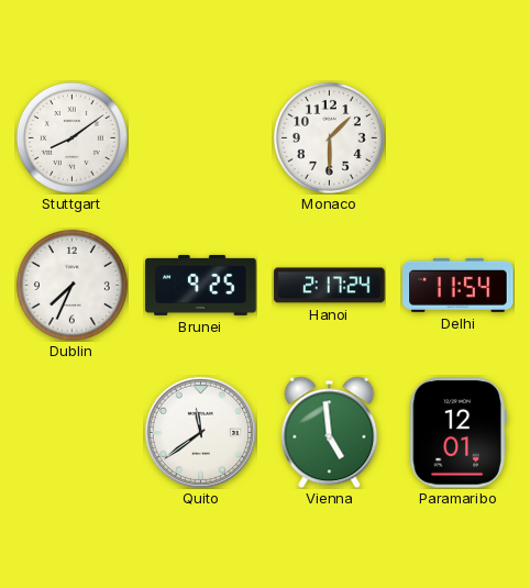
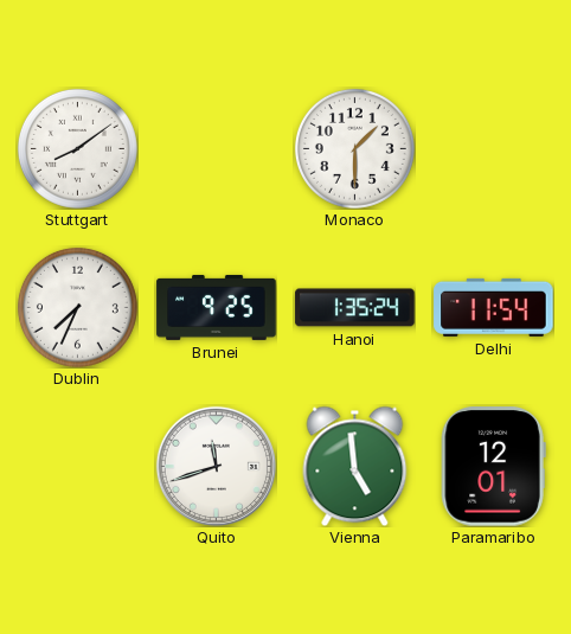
Hanoi: 2:17 -> 1:35
Quito: 11:39 -> 11:42
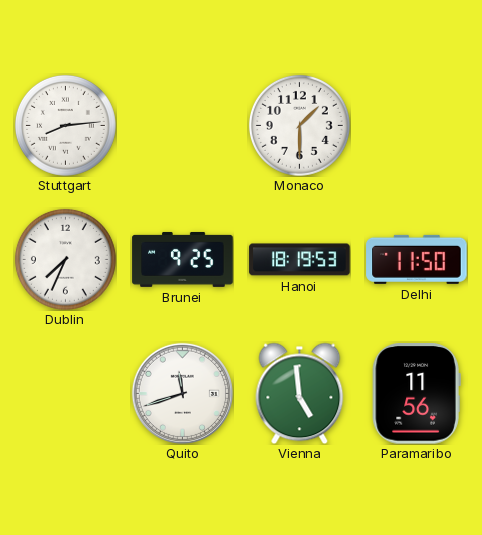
Stuttgart: 8:09 -> 8:14
Hanoi: 1:35 -> 18:19
Delhi: 11:54 -> 11:50
Paramaribo: 12:01 -> 11:56
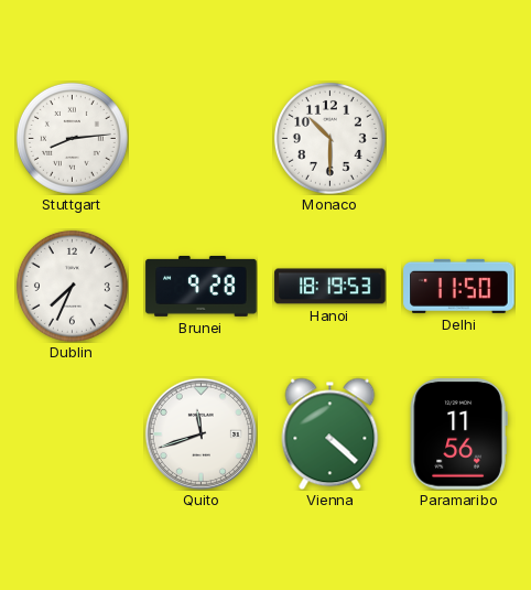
Monaco: 1:30 -> 10:30
Brunei: 9:25 -> 9:28
Vienna: 4:59 -> 4:22
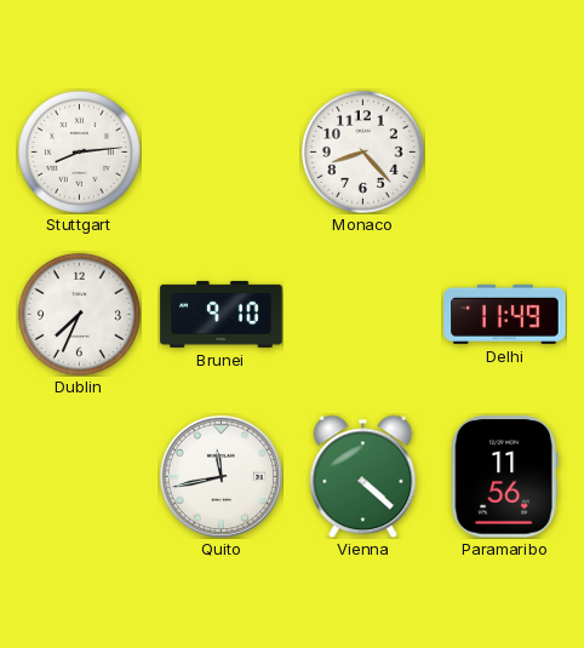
Monaco: 10:30 -> 8:23
Brunei: 9:28 -> 9:10
Hanoi: 18:19 -> none
Delhi: 11:50 -> 11:49
Quito: 11:42 -> 11:43
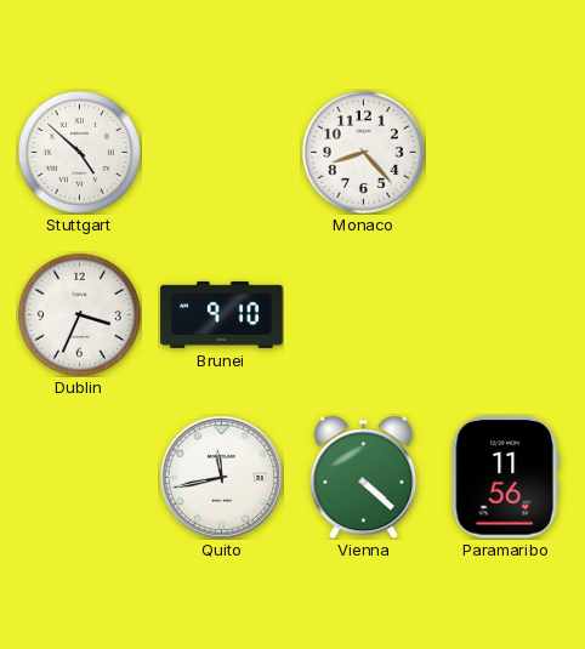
Stuttgart: 8:14 -> 4:52
Dublin: 7:34 -> 3:34
Delhi: 11:49 -> none
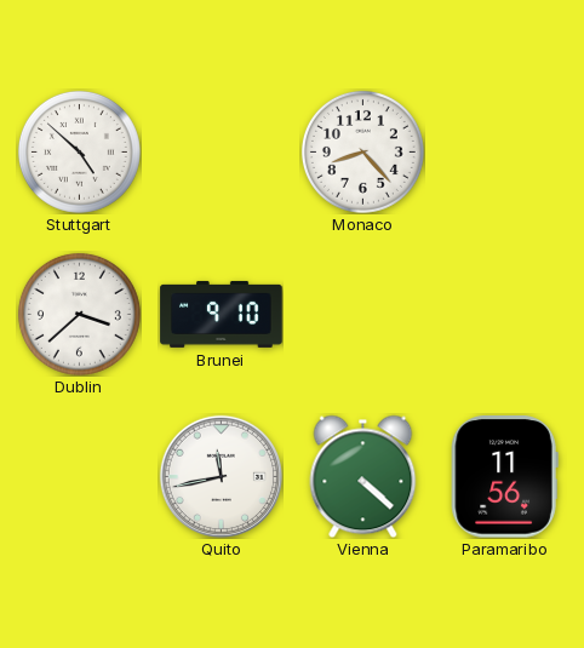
Dublin: 3:34 -> 3:38
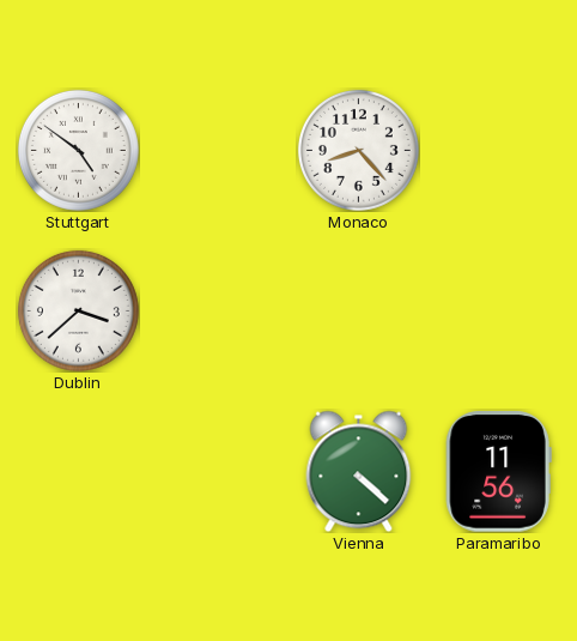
Stuttgart: 4:52 -> 4:51
Brunei: 9:10 -> none
Quito: 11:43 -> none
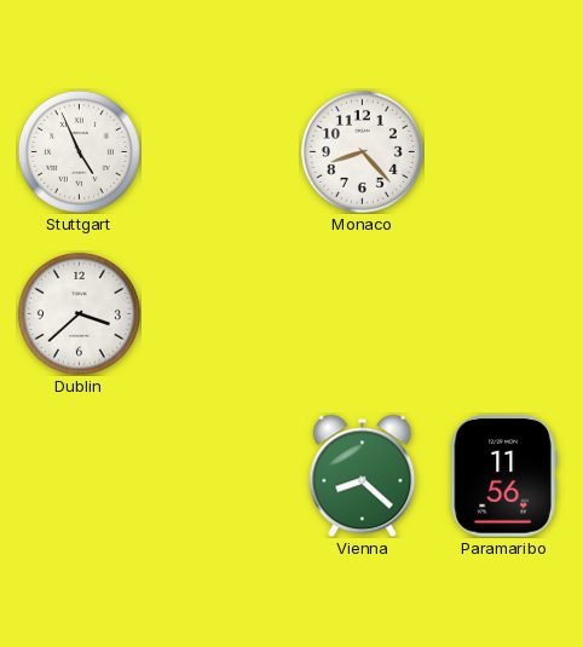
Stuttgart: 4:51 -> 4:56
Vienna: 4:22 -> 8:22
